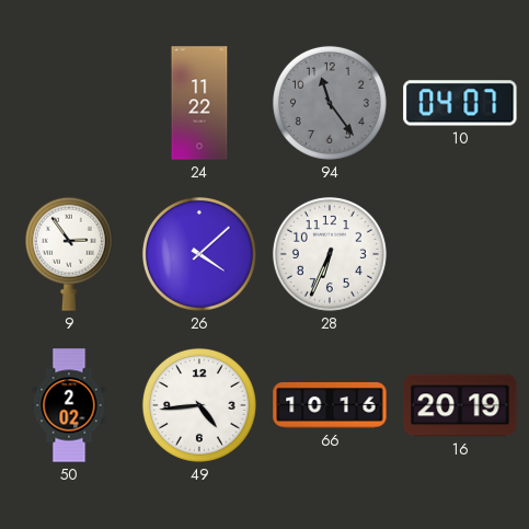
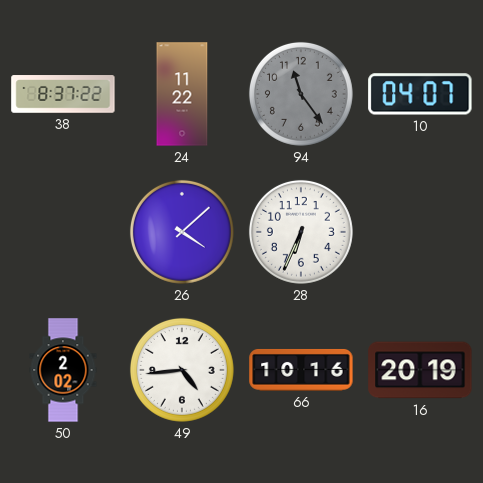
38: none -> 8:37
9: 2:54 -> none
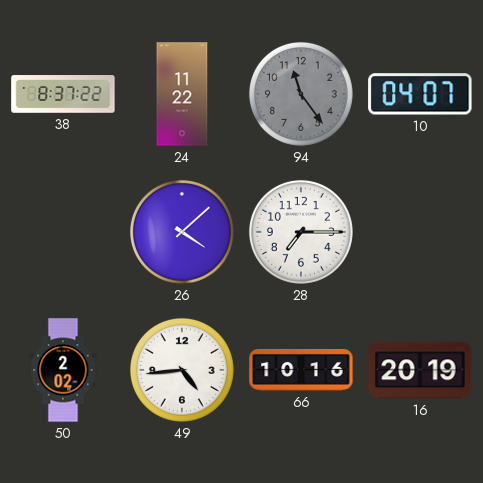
28: 6:34 -> 7:15
